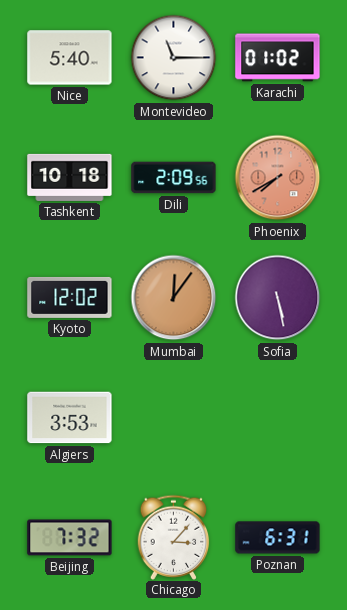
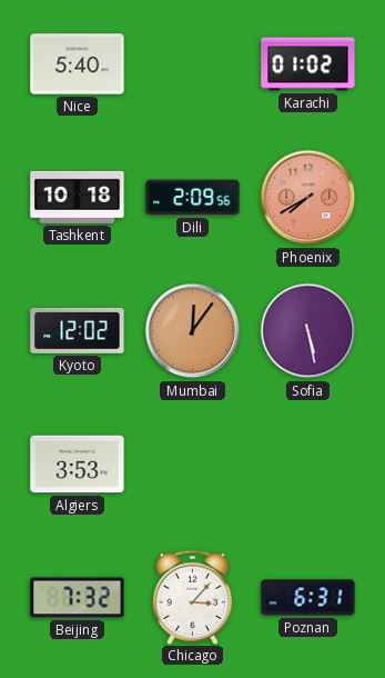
Montevideo: 11:15 -> none
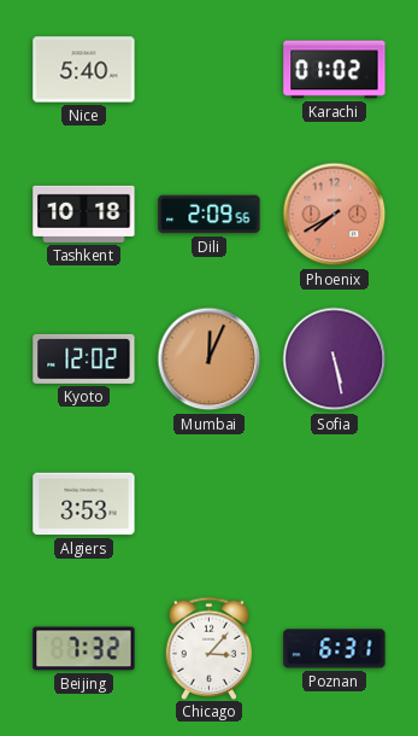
Mumbai: 12:06 -> 12:04
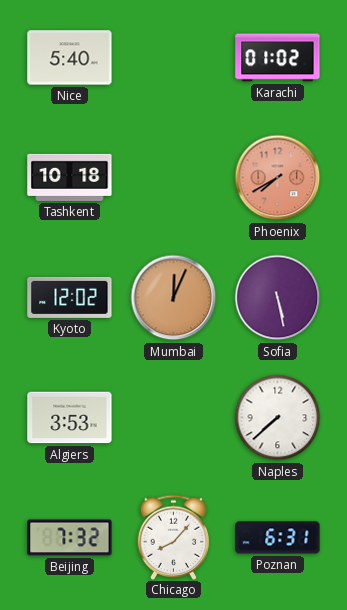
Dili: 2:09 -> none
Naples: none -> 7:38
Chicago: 3:07 -> 8:07
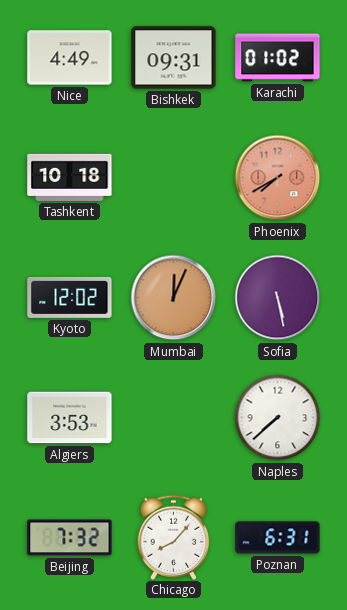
Nice: 5:40 -> 4:49
Bishkek: none -> 09:31
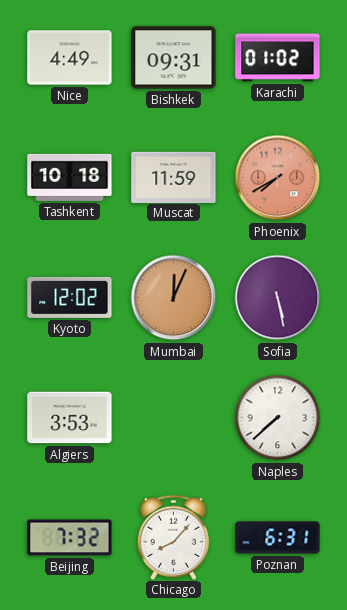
Muscat: none -> 11:59
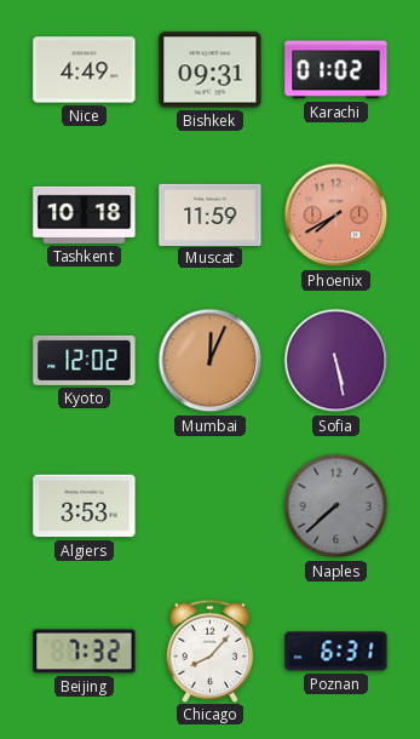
Naples dial: white -> grey
